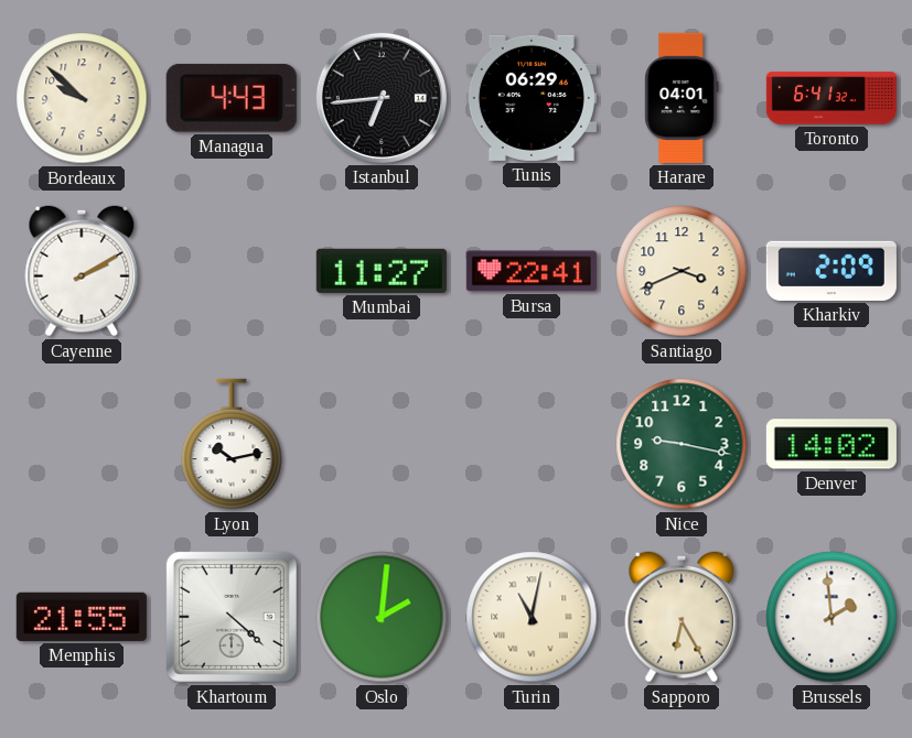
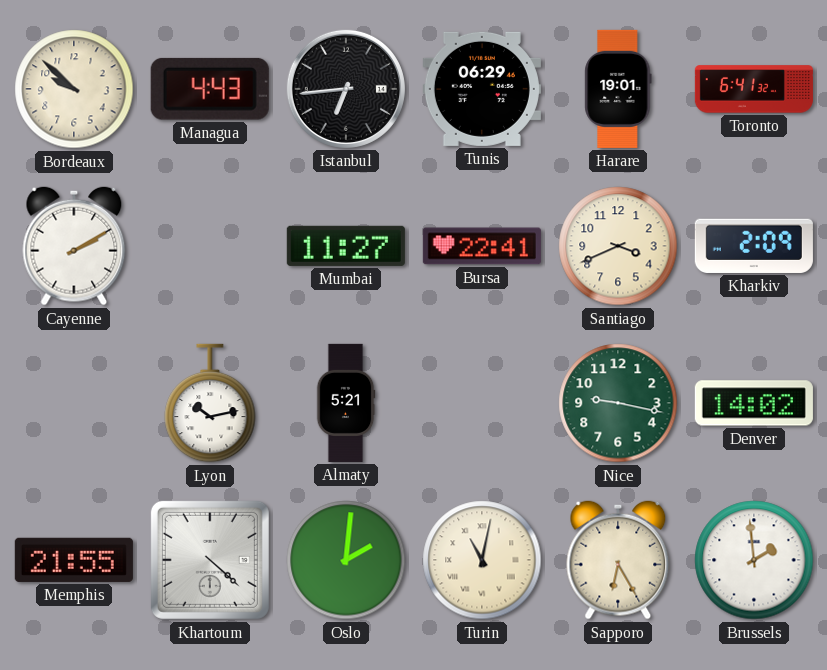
Harare: 04:01 -> 19:01
Almaty: none -> 5:21
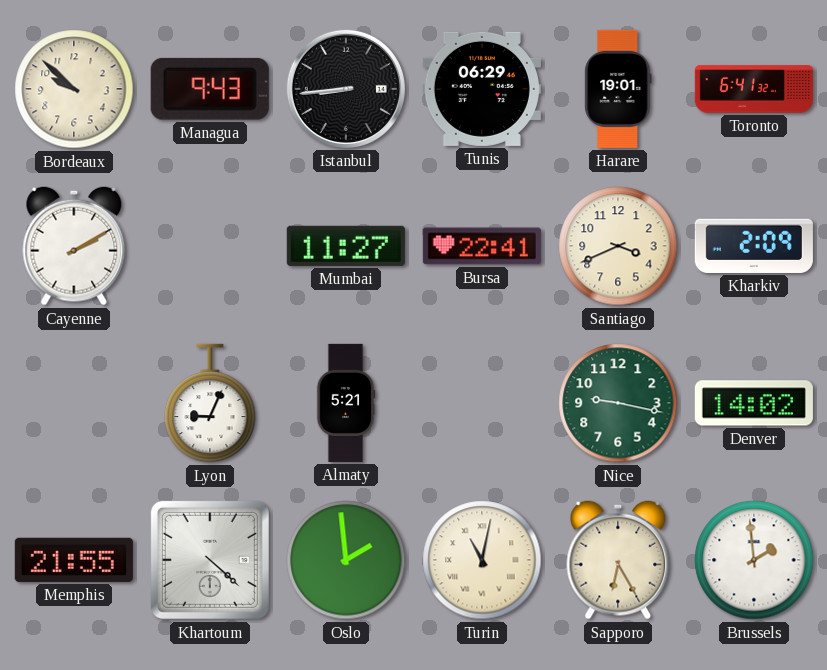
Managua: 4:43 -> 9:43
Istanbul: 6:44 -> 8:44
Lyon: 10:13 -> 9:04
Oslo: 2:01 -> 1:59
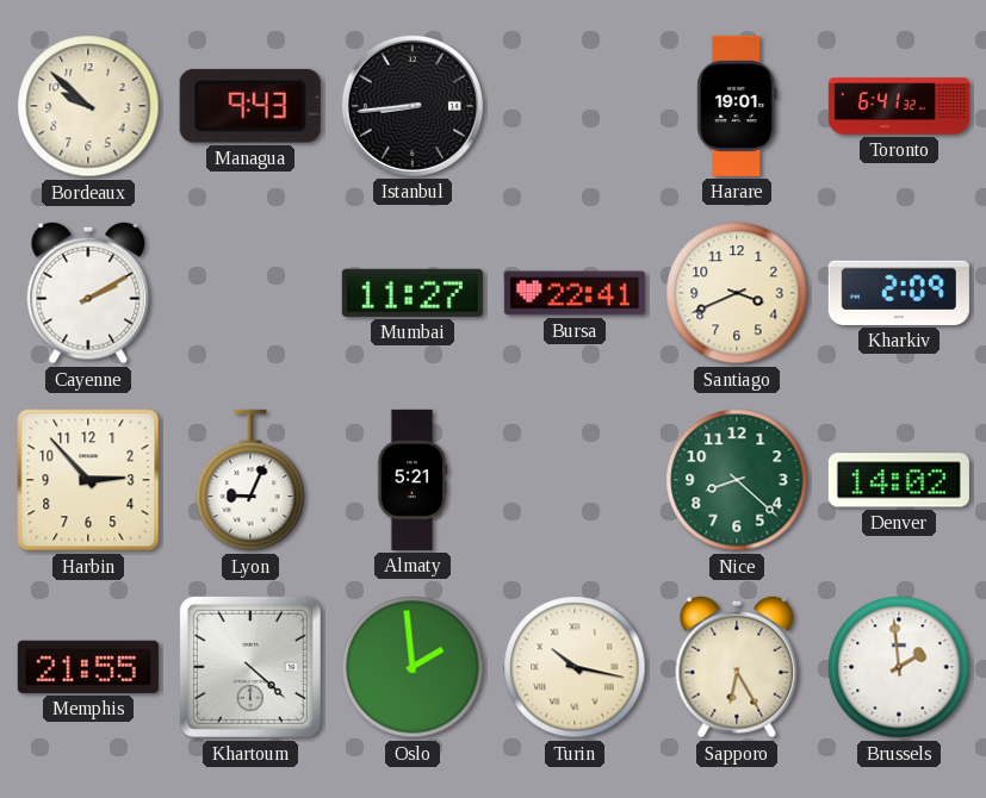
Tunis: 06:29 -> none
Harbin: none -> 2:53
Nice: 9:17 -> 8:22
Turin: 11:02 -> 10:17
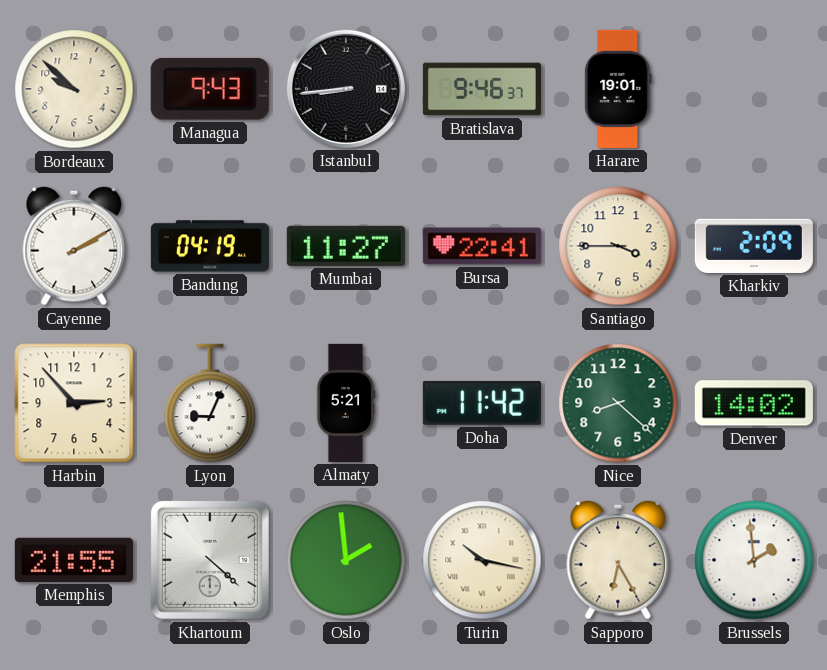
Bratislava: none -> 9:46
Toronto: 6:41 -> none
Bandung: none -> 04:19
Santiago: 3:41 -> 3:45
Doha: none -> 11:42
